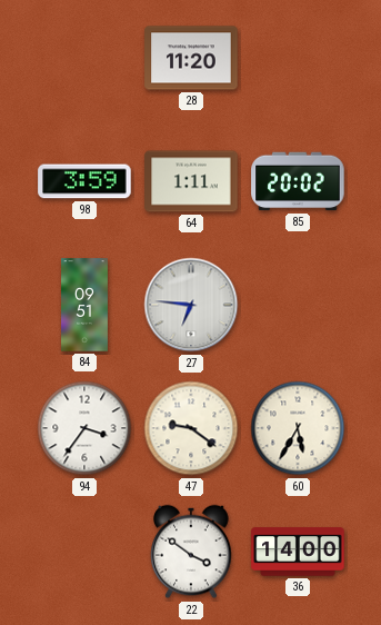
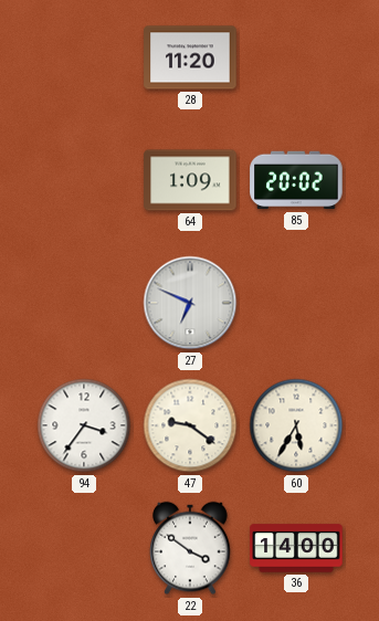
98: 3:59 -> none
64: 1:11 -> 1:09
84: 09:51 -> none
27: 6:46 -> 6:49
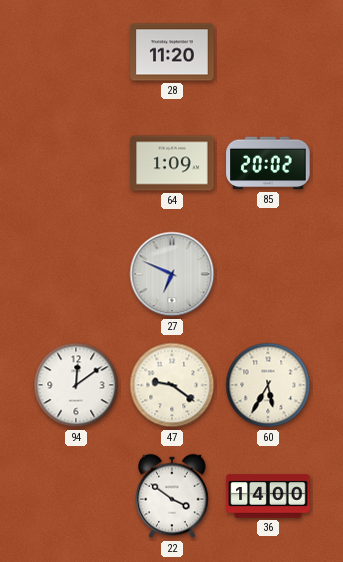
94: 3:36 -> 12:09
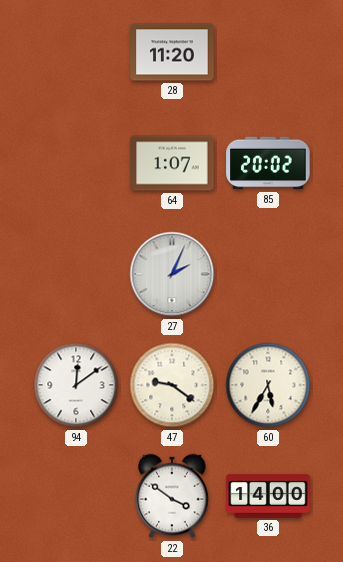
64: 1:09 -> 1:07
27: 6:49 -> 2:04
